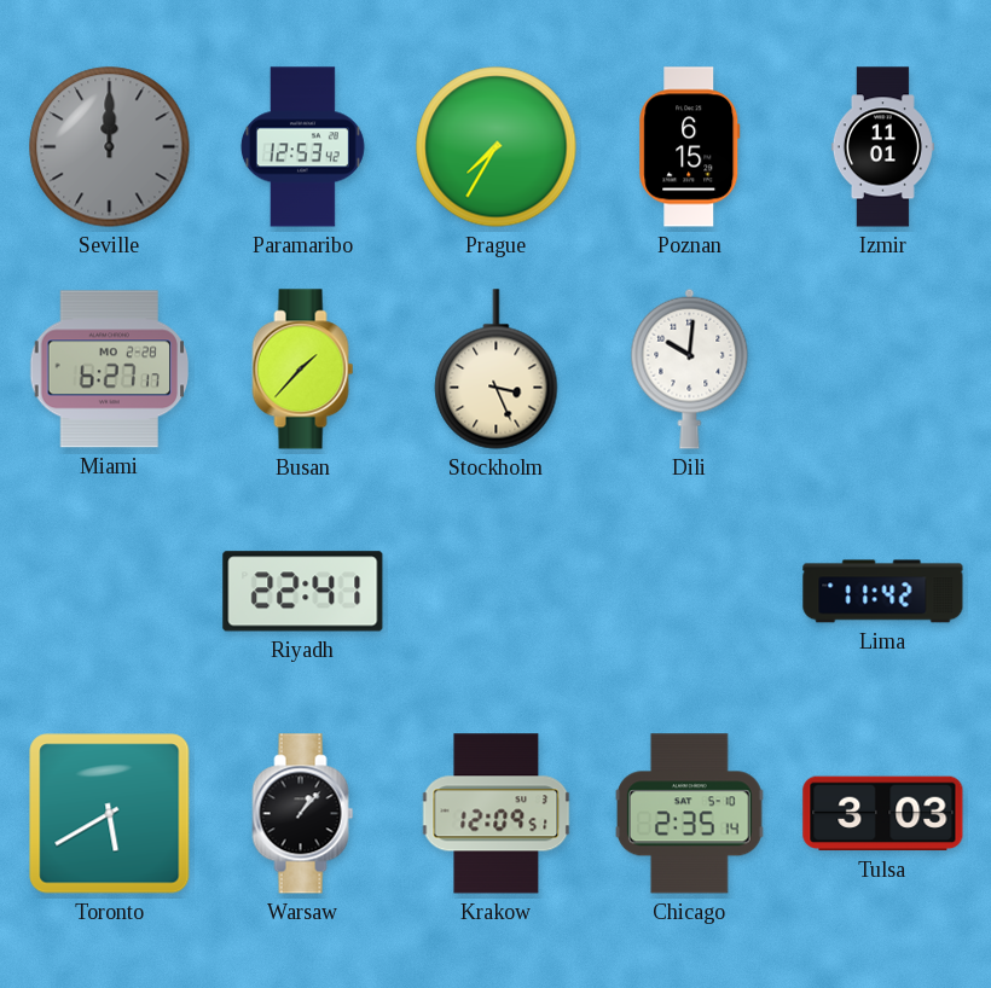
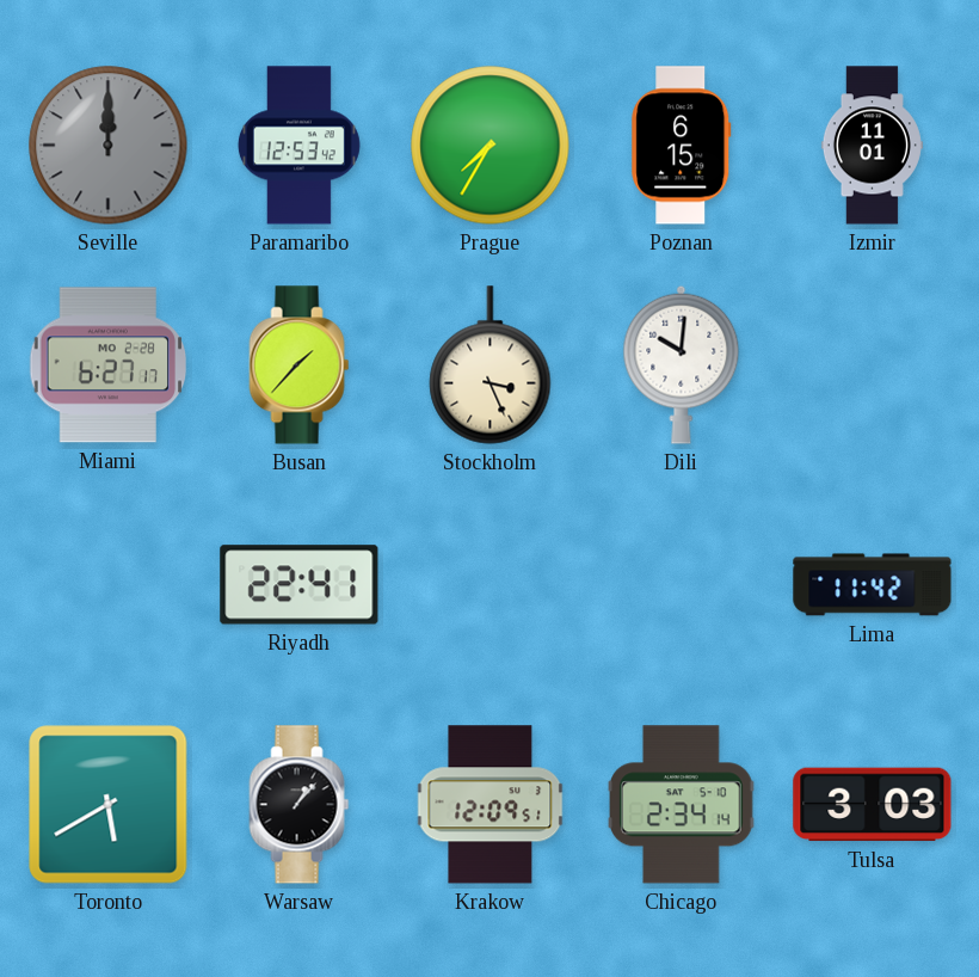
Chicago: 2:35 -> 2:34
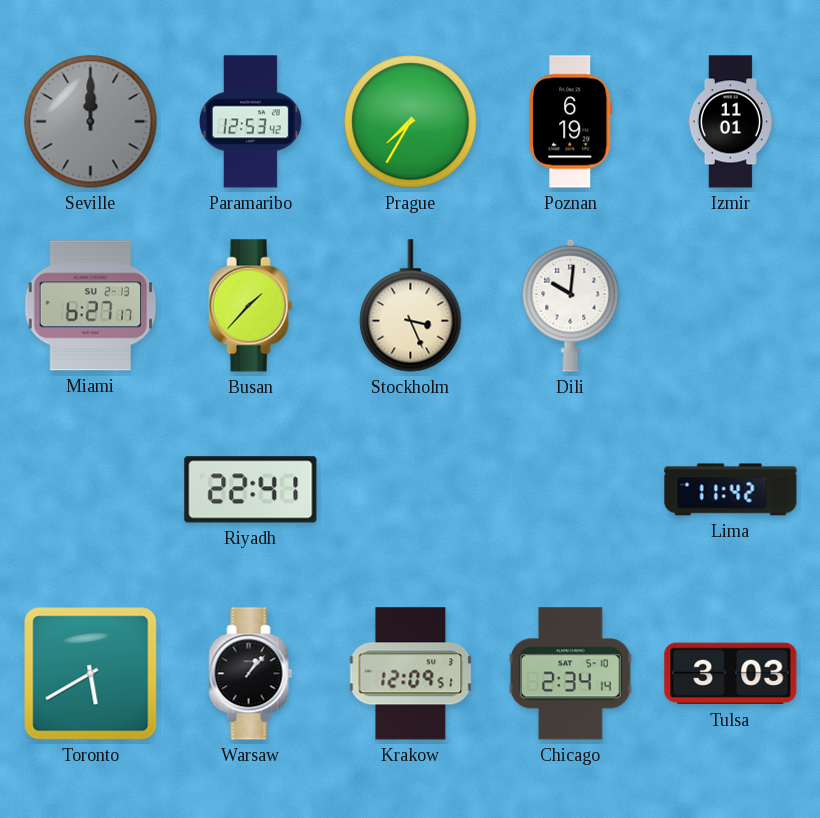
Poznan: 6:15 -> 6:19
Miami date: MO 2-28 -> SU 2-13
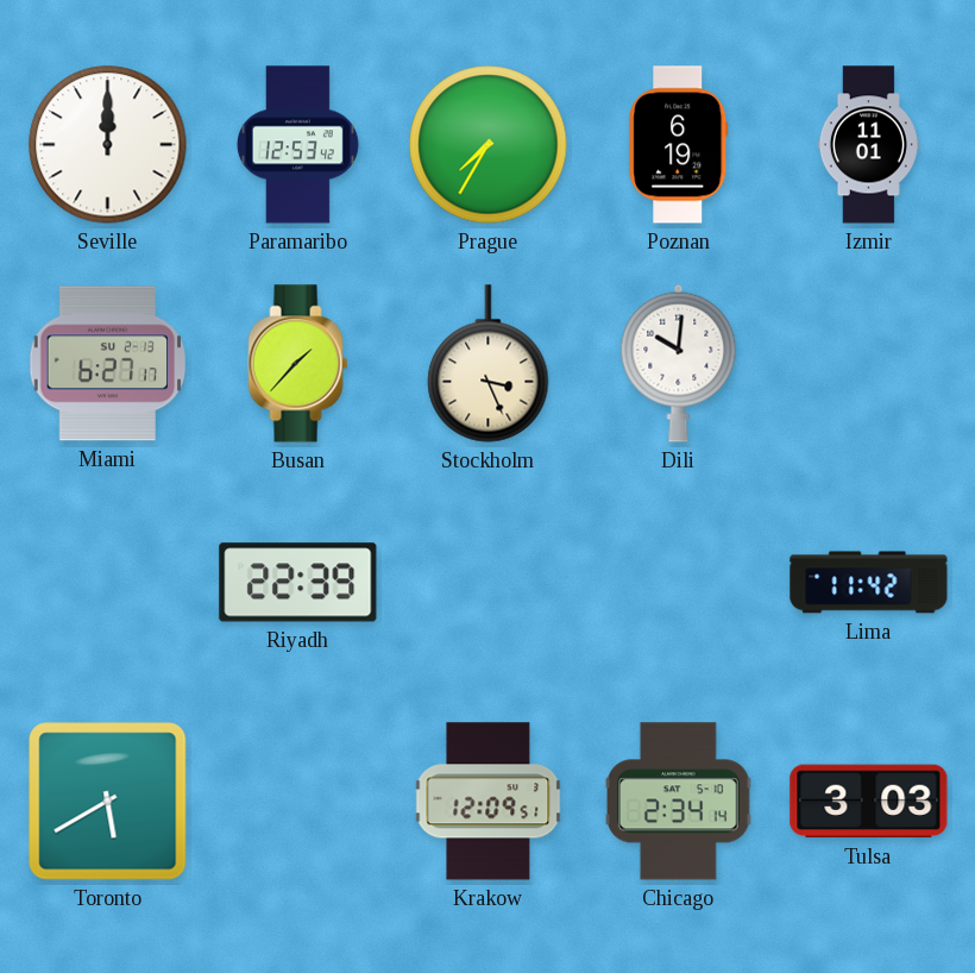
Seville dial: grey -> white
Riyadh: 22:41 -> 22:39
Warsaw: 1:07 -> none
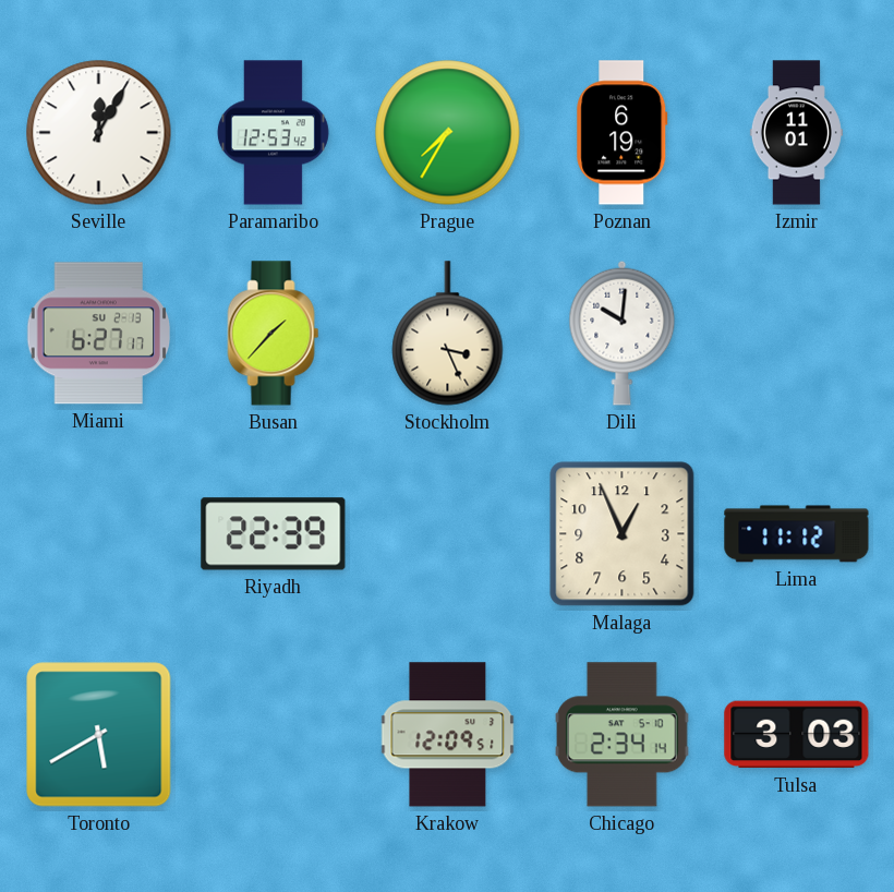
Seville: 12:00 -> 12:05
Malaga: none -> 12:56
Lima: 11:42 -> 11:12
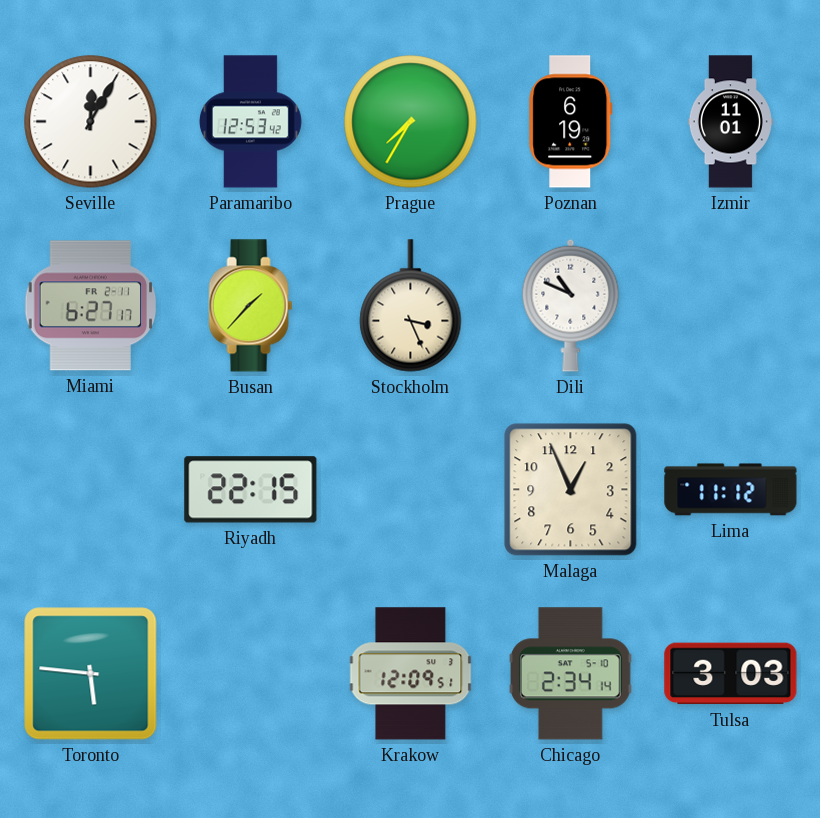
Miami date: SU 2-13 -> FR 2-11
Dili: 10:01 -> 10:49
Riyadh: 22:39 -> 22:15
Toronto: 5:40 -> 5:46
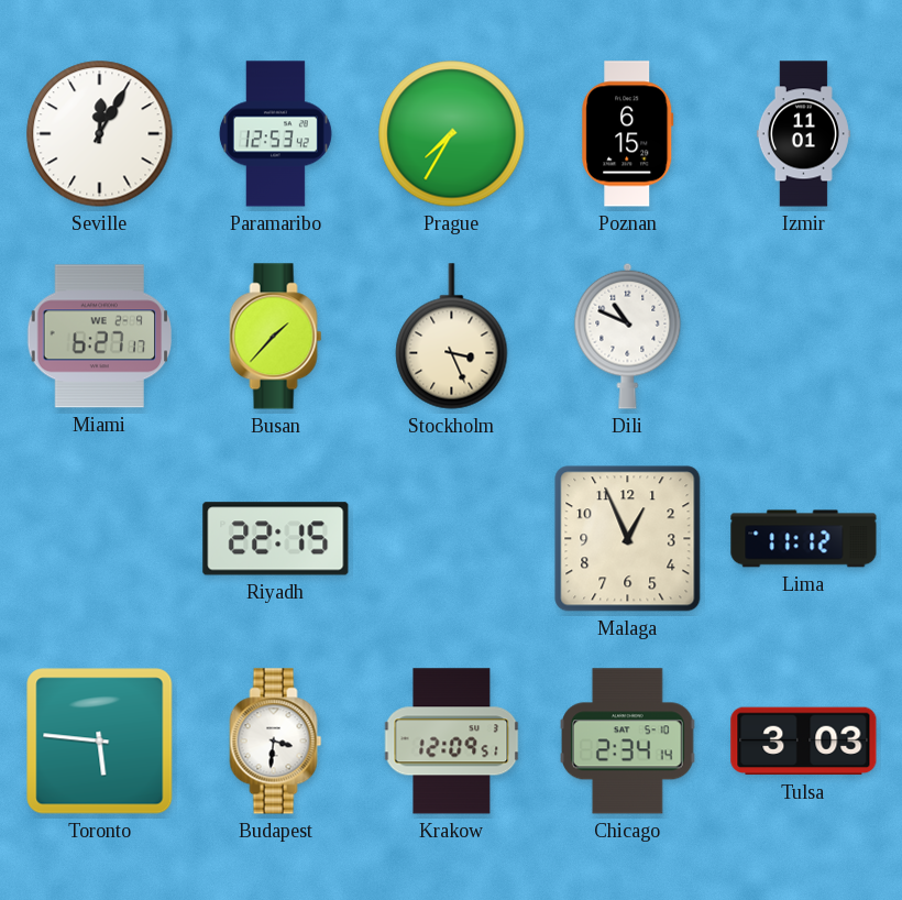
Poznan: 6:19 -> 6:15
Miami date: FR 2-11 -> WE 2-9
Budapest: none -> 3:31
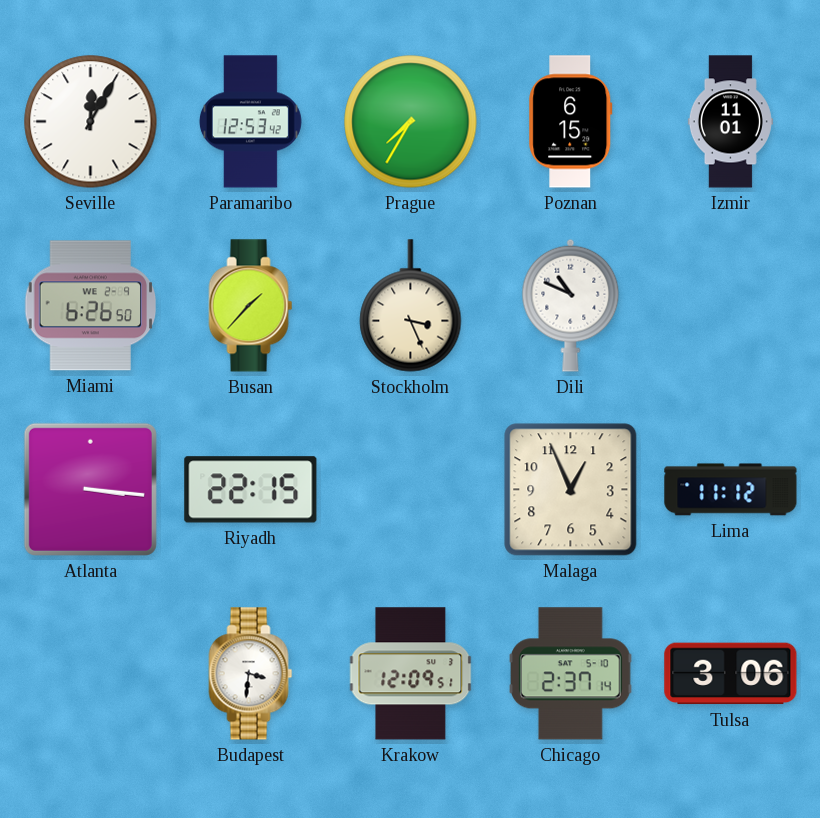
Miami: 6:27 -> 6:26
Atlanta: none -> 3:16
Toronto: 5:46 -> none
Chicago: 2:34 -> 2:37
Tulsa: 3:03 -> 3:06
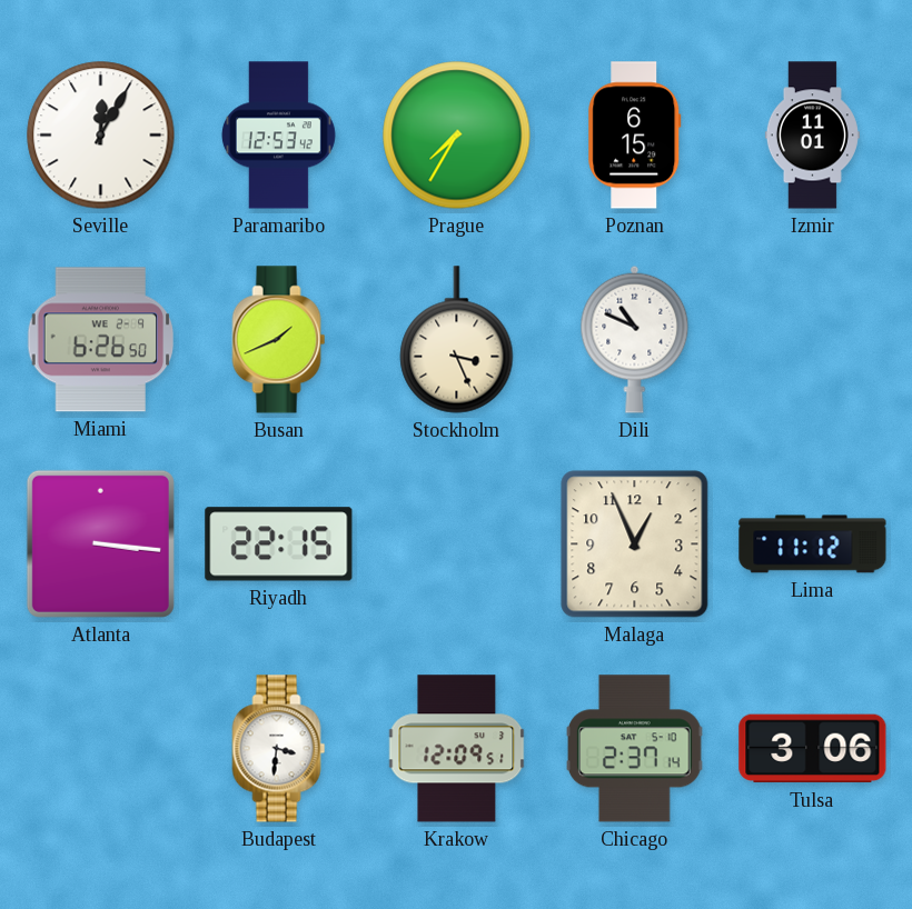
Busan: 1:37 -> 1:41
